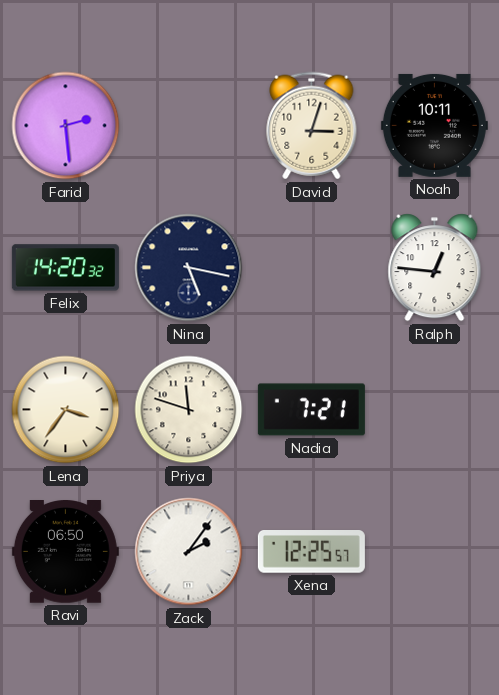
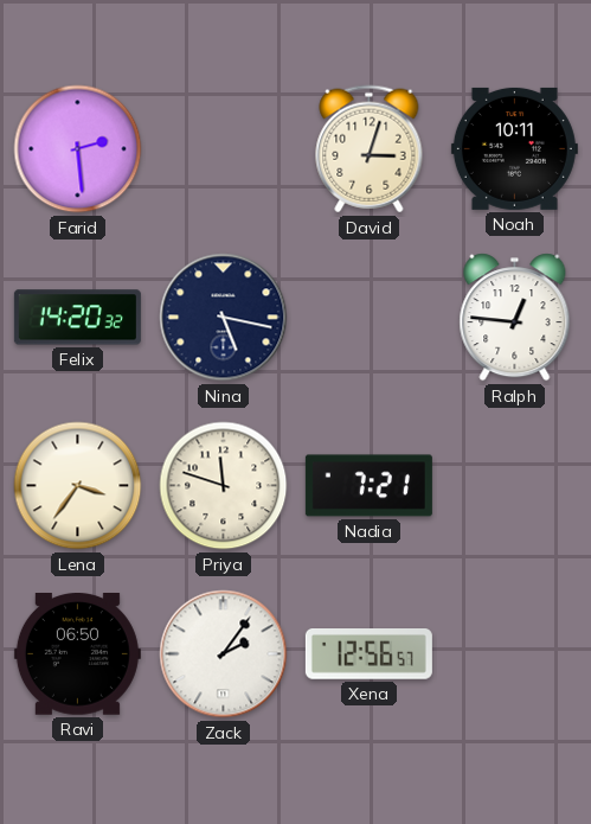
Xena: 12:25 -> 12:56
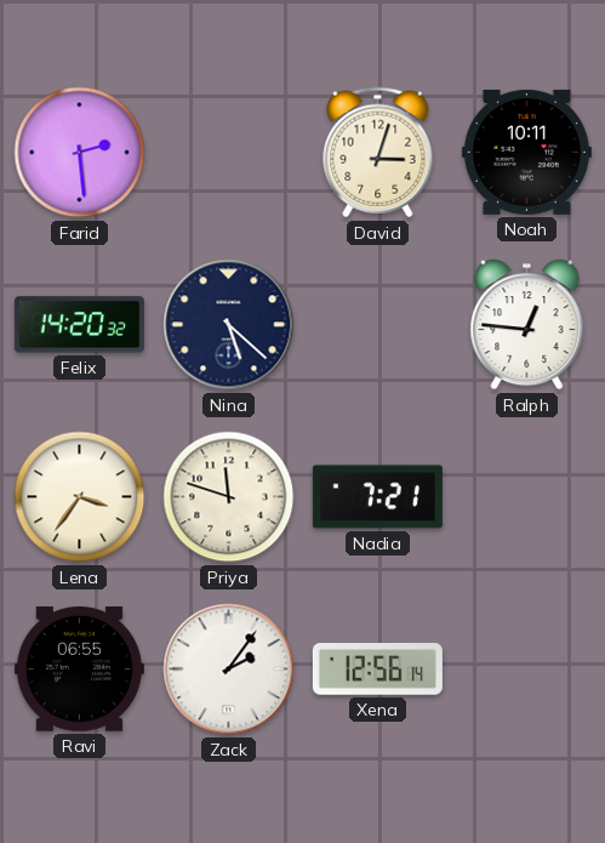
Nina: 5:17 -> 5:22
Ravi: 06:50 -> 06:55
Xena: 12:56:57 -> 12:56:14
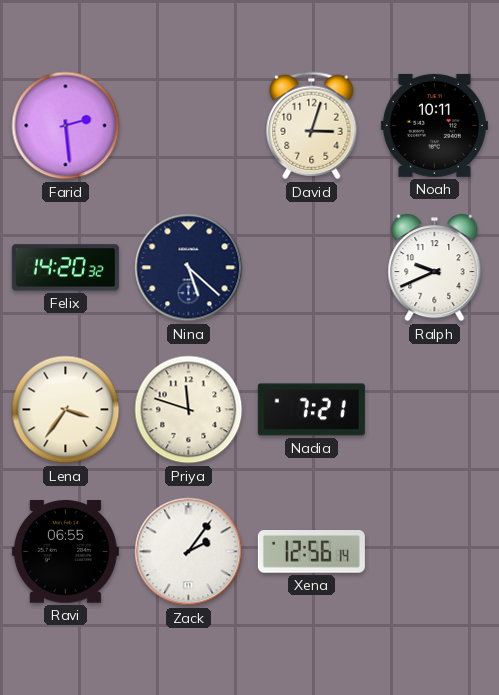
Ralph: 12:46 -> 9:41
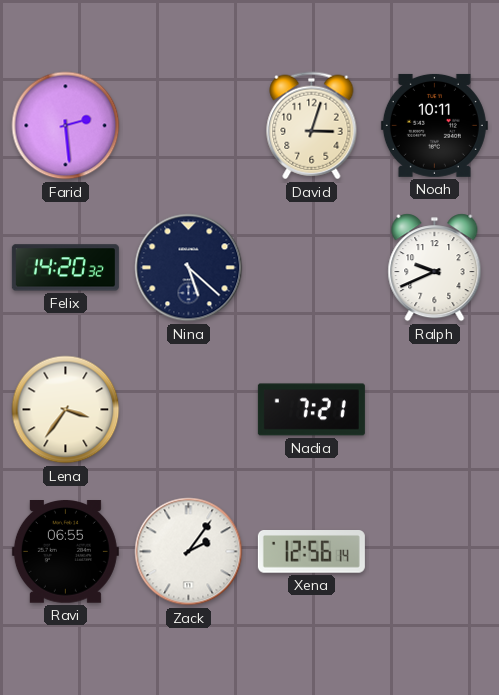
Priya: 11:48 -> none
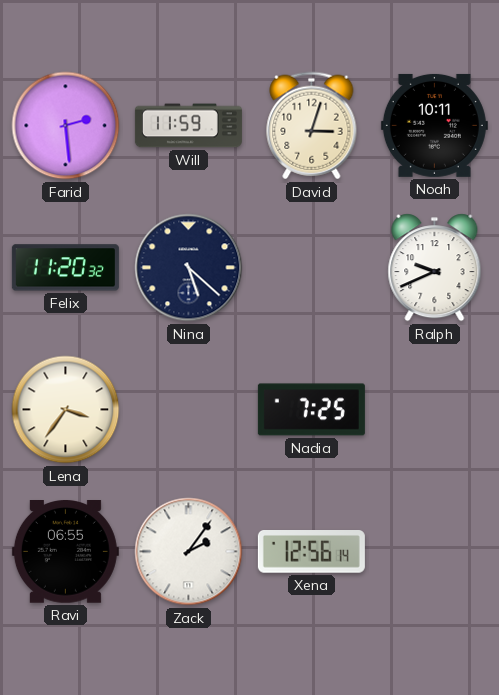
Will: none -> 11:59
Felix: 14:20 -> 11:20
Nadia: 7:21 -> 7:25
